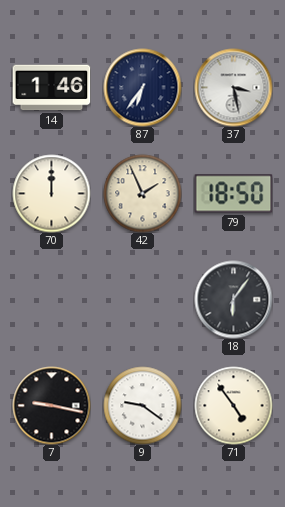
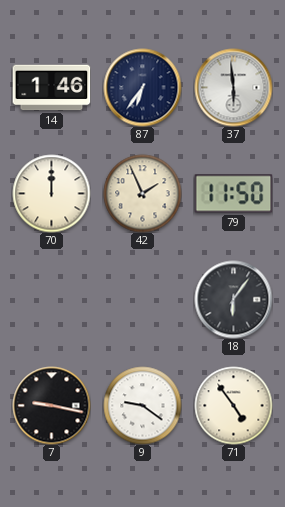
37: 3:28 -> 5:59
79: 18:50 -> 11:50
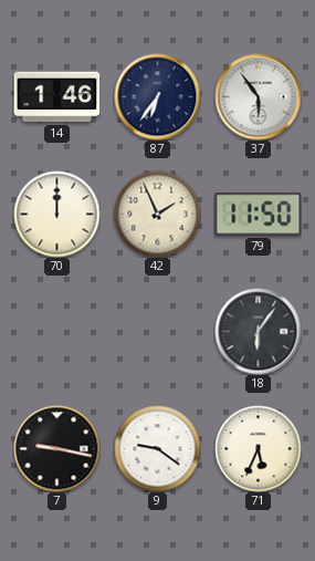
37: 5:59 -> 5:54
71: 4:54 -> 5:34
